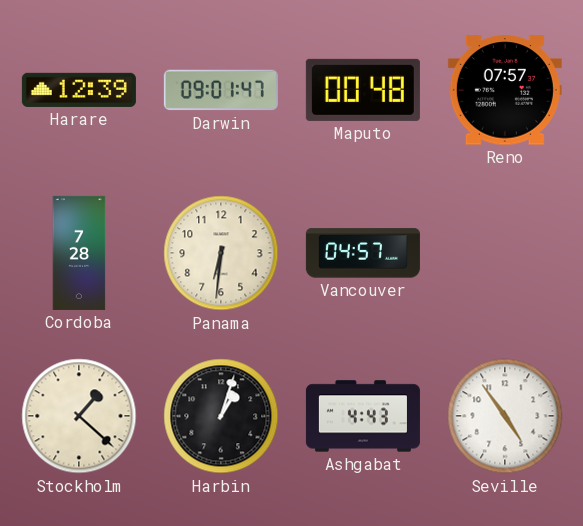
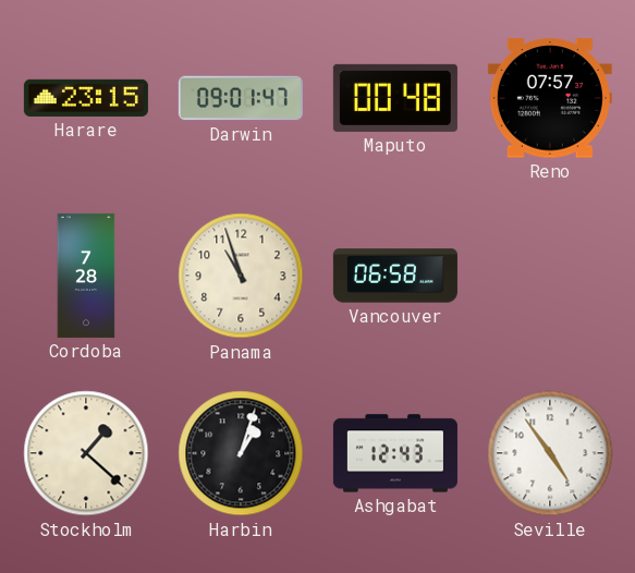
Harare: 12:39 -> 23:15
Panama: 6:31 -> 10:57
Vancouver: 04:57 -> 06:58
Ashgabat: 4:43 -> 12:43
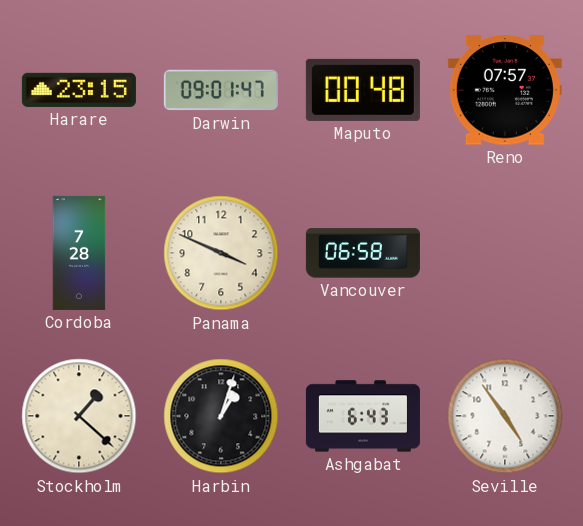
Panama: 10:57 -> 3:49
Ashgabat: 12:43 -> 6:43
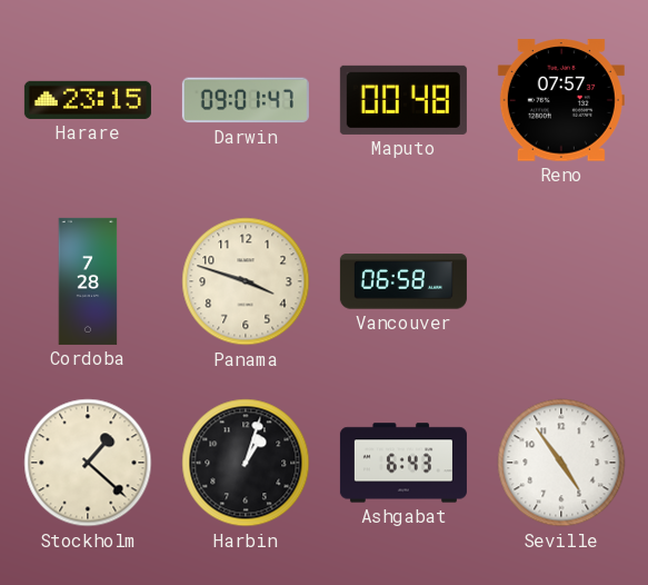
Panama: 3:49 -> 3:48
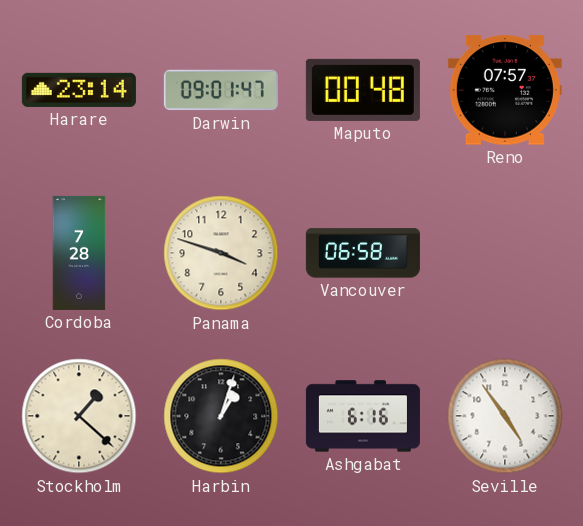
Harare: 23:15 -> 23:14
Ashgabat: 6:43 -> 6:16
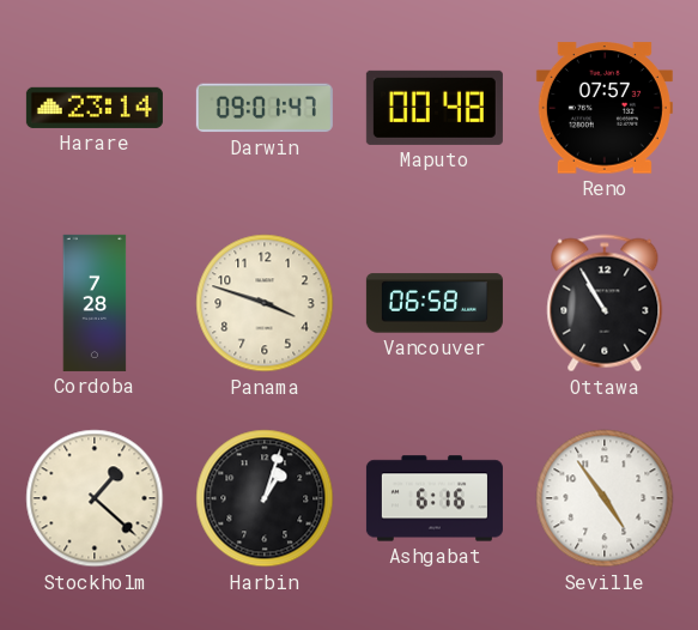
Ottawa: none -> 10:55
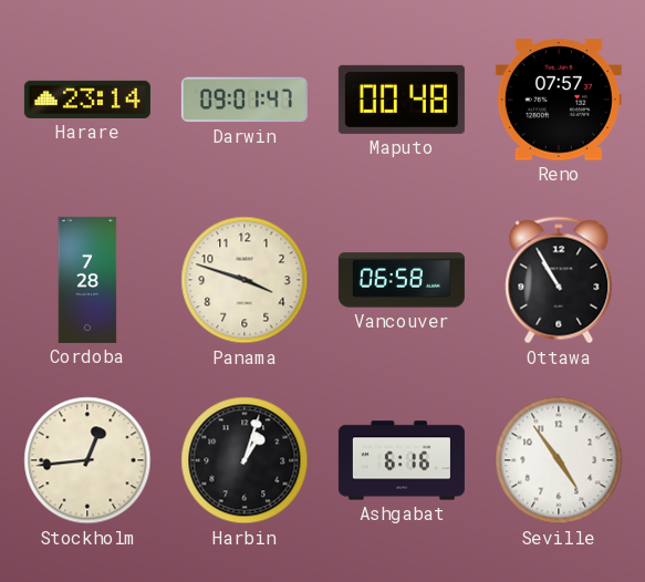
Stockholm: 1:22 -> 12:44
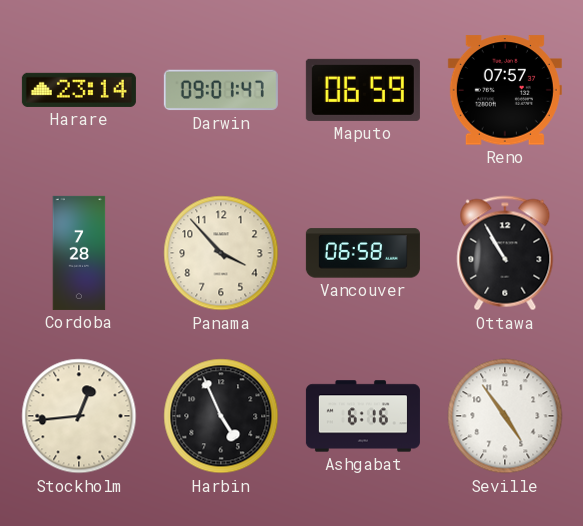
Maputo: 00:48 -> 06:59
Panama: 3:48 -> 3:53
Harbin: 1:03 -> 4:56
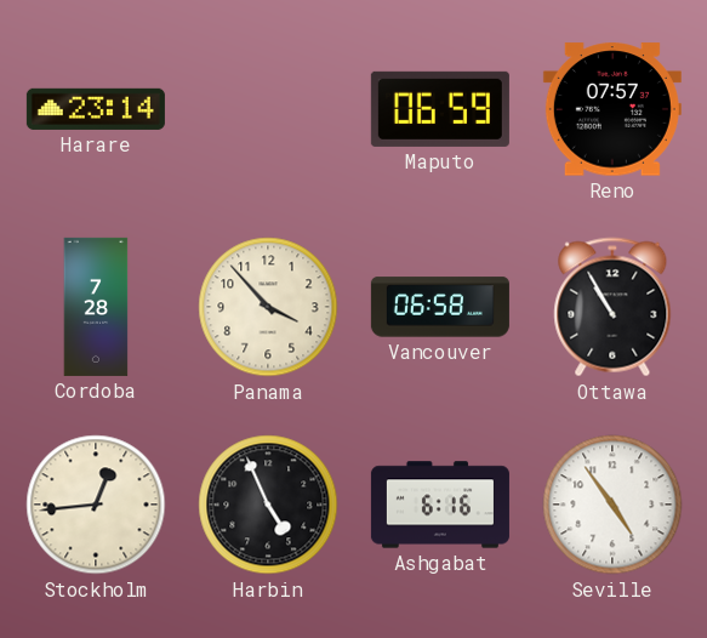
Darwin: 09:01 -> none
